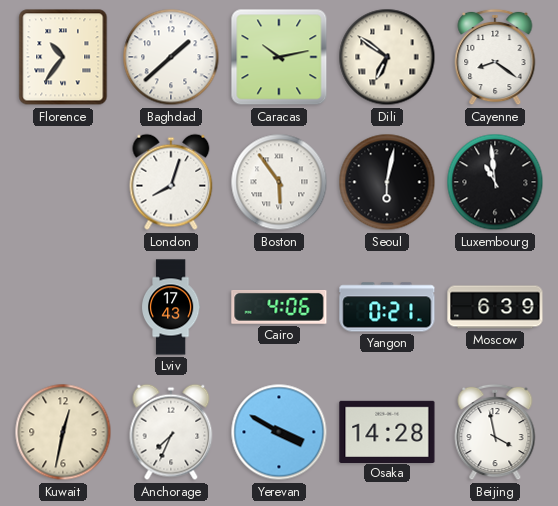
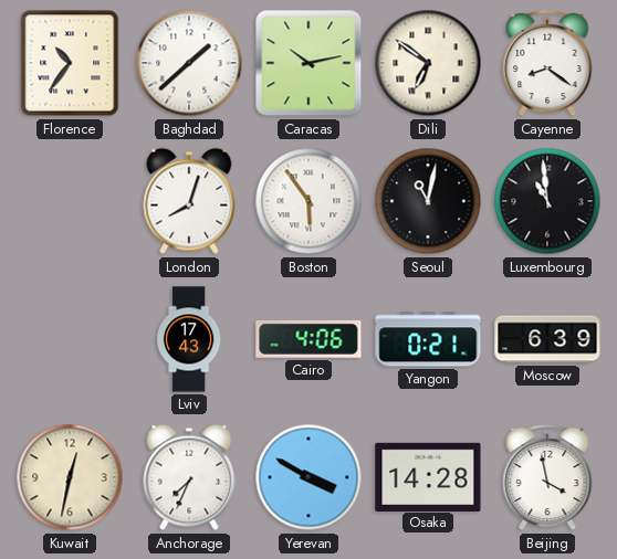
Seoul: 6:02 -> 11:02
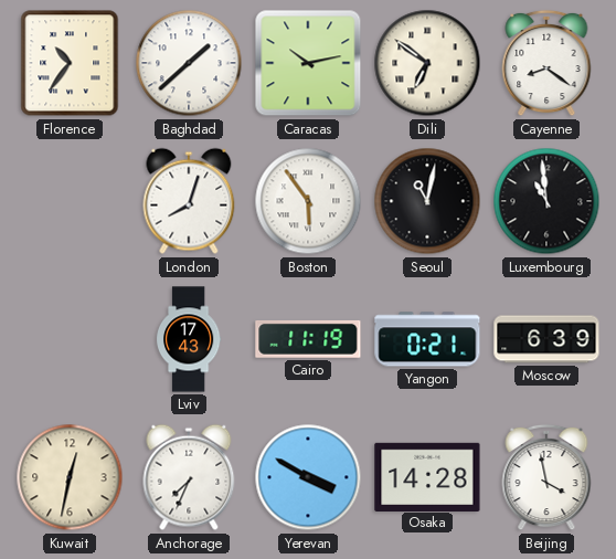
Cairo: 4:06 -> 11:19
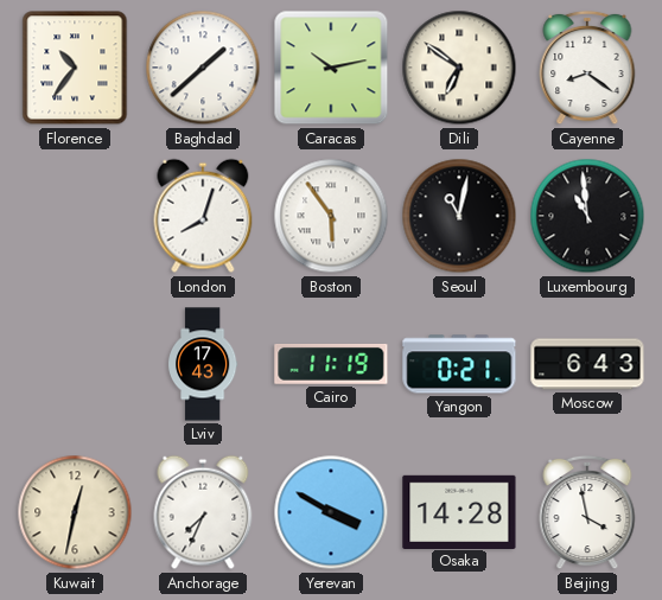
Moscow: 6:39 -> 6:43
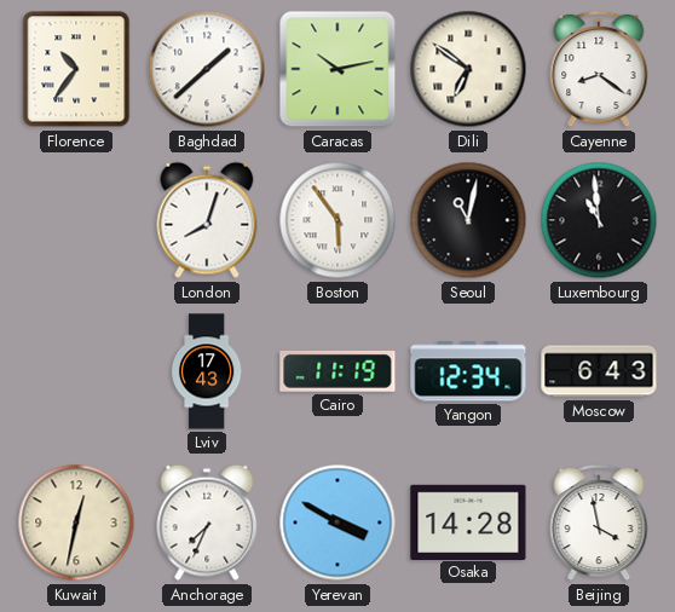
Yangon: 0:21 -> 12:34
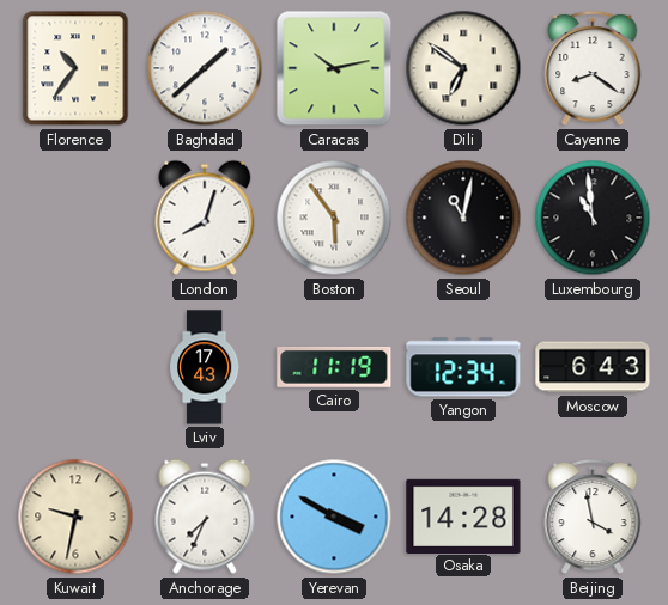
Kuwait: 12:32 -> 9:32
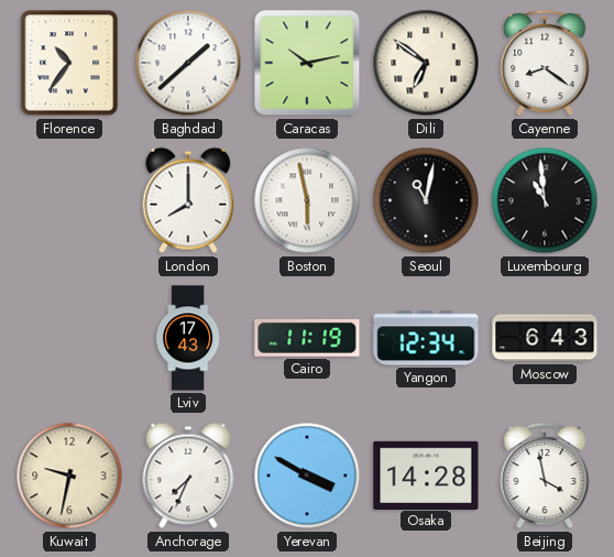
London: 8:03 -> 8:00
Boston: 5:54 -> 5:58
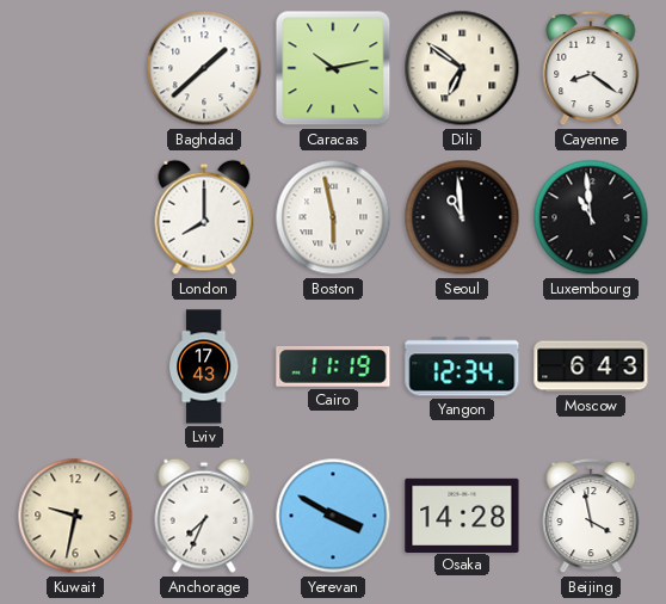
Florence: 10:36 -> none
Seoul: 11:02 -> 10:59
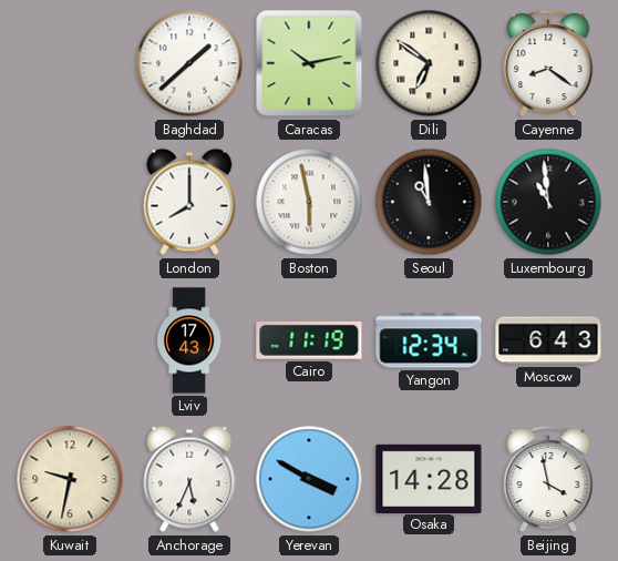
Anchorage: 7:34 -> 5:34
